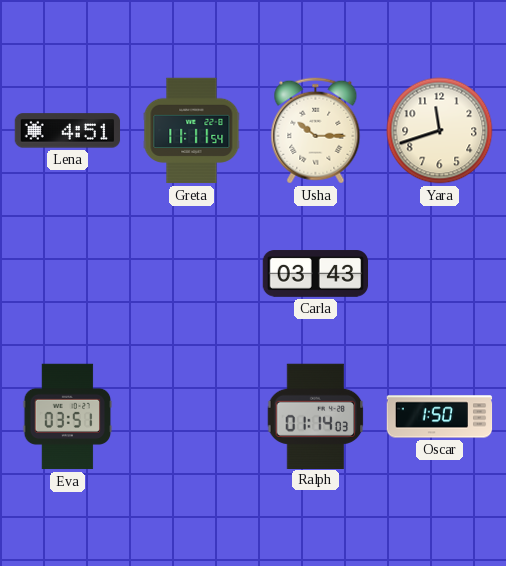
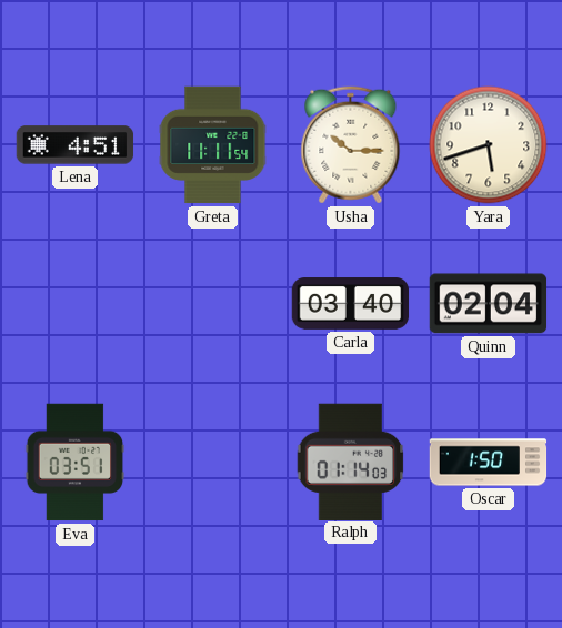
Yara: 11:42 -> 5:42
Carla: 03:43 -> 03:40
Quinn: none -> 02:04
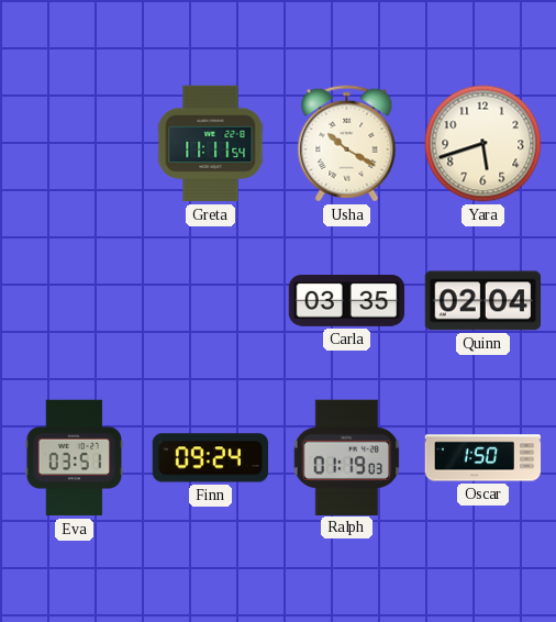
Lena: 4:51 -> none
Usha: 10:15 -> 10:20
Carla: 03:40 -> 03:35
Finn: none -> 09:24
Ralph: 01:14 -> 01:19
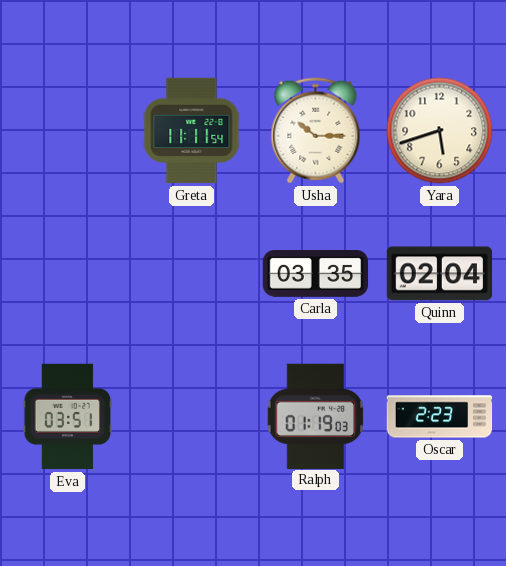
Usha: 10:20 -> 10:15
Finn: 09:24 -> none
Oscar: 1:50 -> 2:23
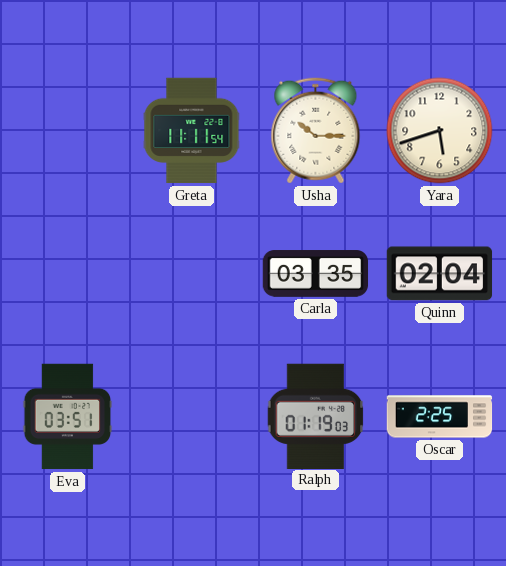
Oscar: 2:23 -> 2:25
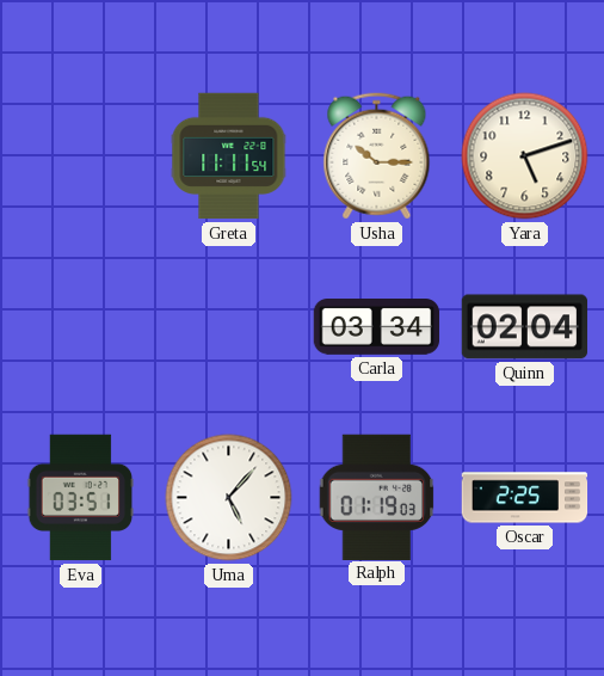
Yara: 5:42 -> 5:12
Carla: 03:35 -> 03:34
Uma: none -> 5:07
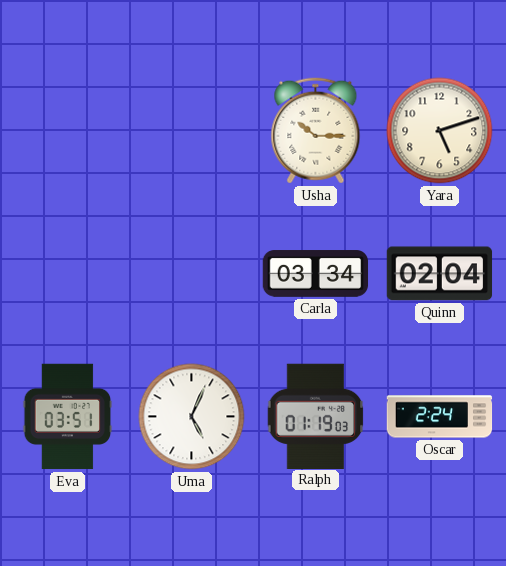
Greta: 11:11 -> none
Uma: 5:07 -> 5:04
Oscar: 2:25 -> 2:24
